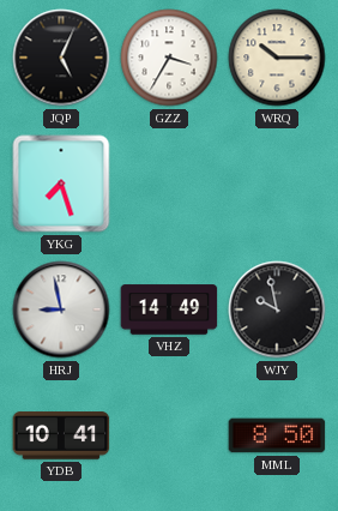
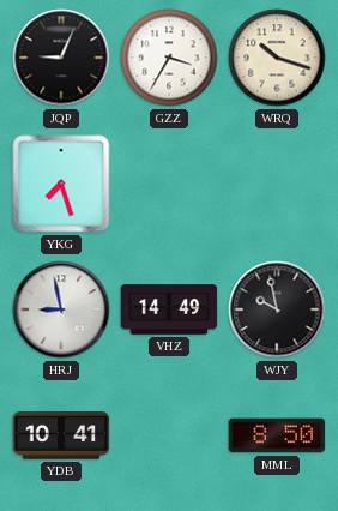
JQP: 5:04 -> 9:04
WRQ: 10:15 -> 10:18
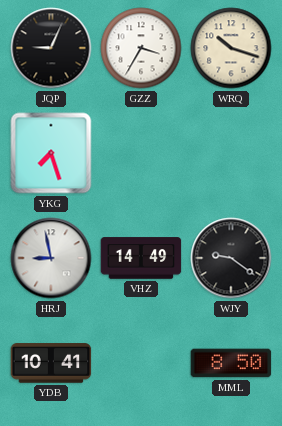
WJY: 9:58 -> 9:21
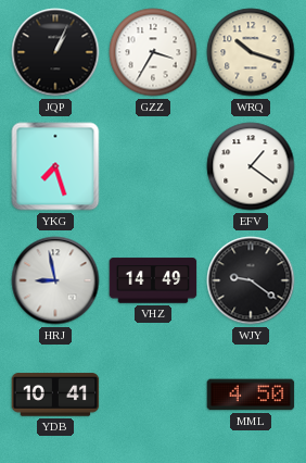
JQP: 9:04 -> 1:04
EFV: none -> 1:21
MML: 8:50 -> 4:50
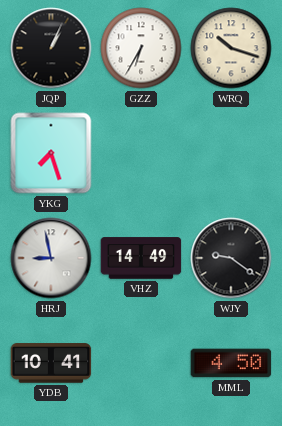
GZZ: 3:35 -> 6:35
EFV: 1:21 -> none
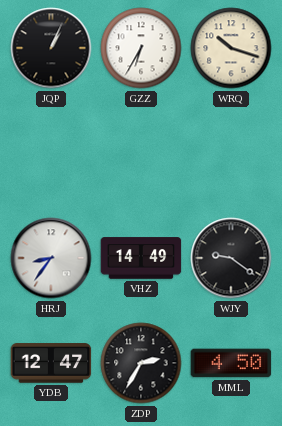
YKG: 7:27 -> none
HRJ: 8:58 -> 8:36
YDB: 10:41 -> 12:47
ZDP: none -> 2:35
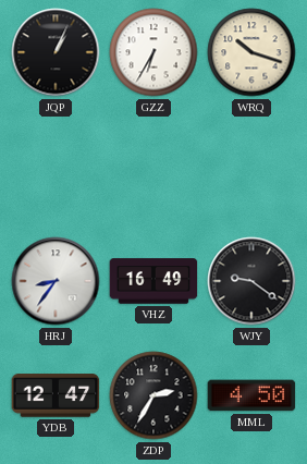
VHZ: 14:49 -> 16:49
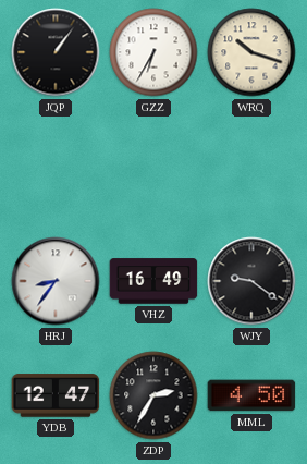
JQP: 1:04 -> 1:06
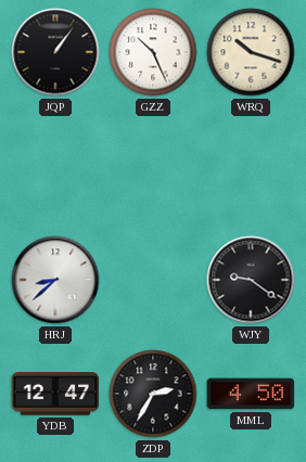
GZZ: 6:35 -> 10:26
HRJ: 8:36 -> 8:38
VHZ: 16:49 -> none
